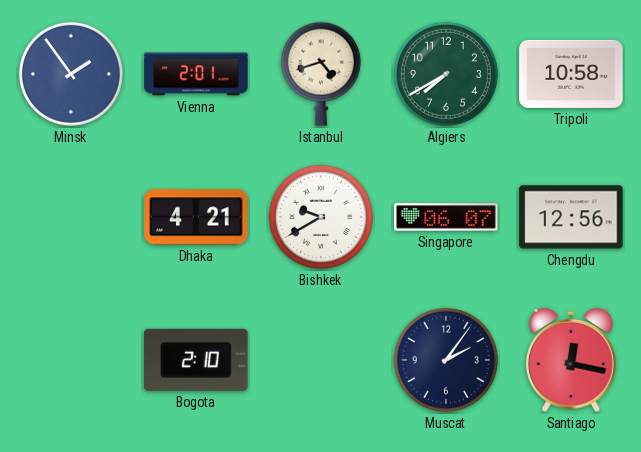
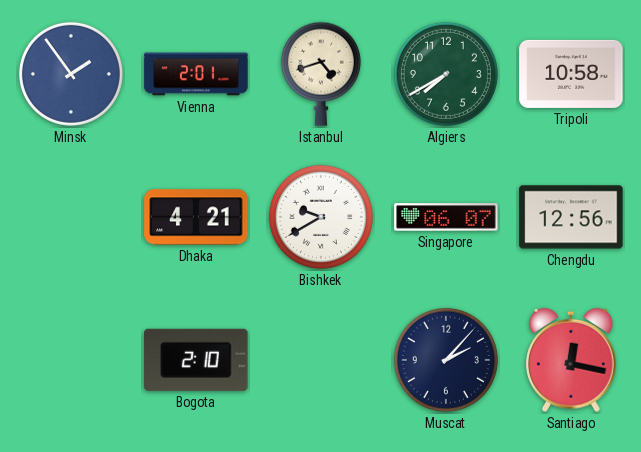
Muscat: 2:06 -> 2:07
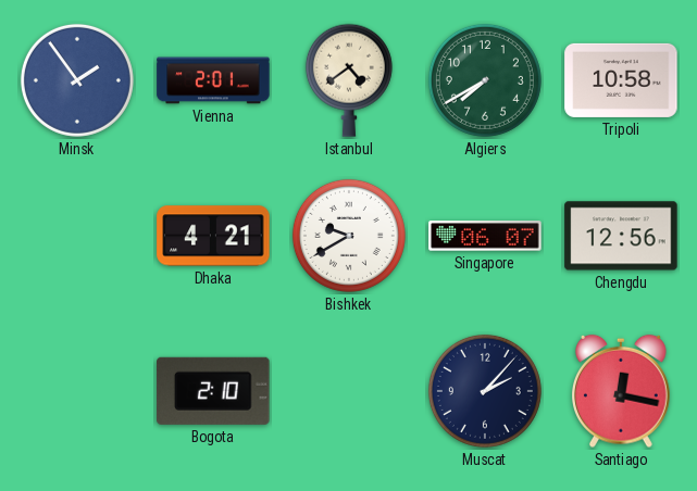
Istanbul: 4:42 -> 4:39
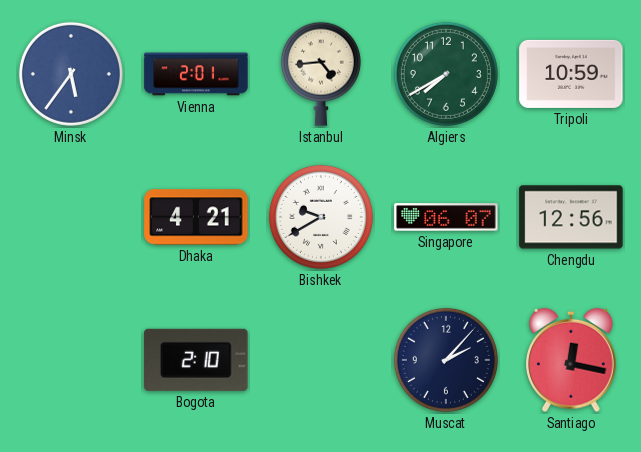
Minsk: 1:54 -> 5:36
Istanbul: 4:39 -> 4:44
Tripoli: 10:58 -> 10:59
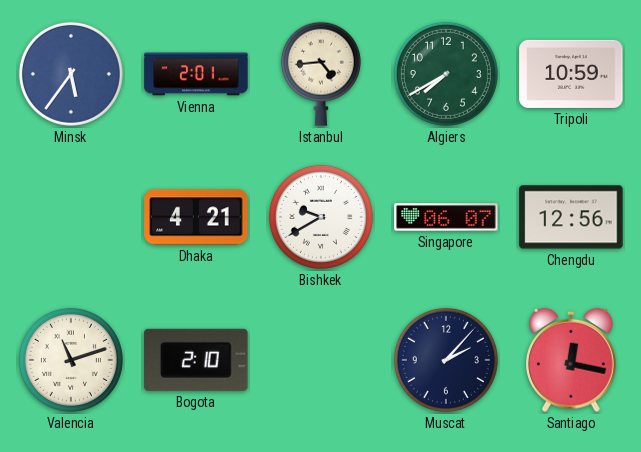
Valencia: none -> 11:12
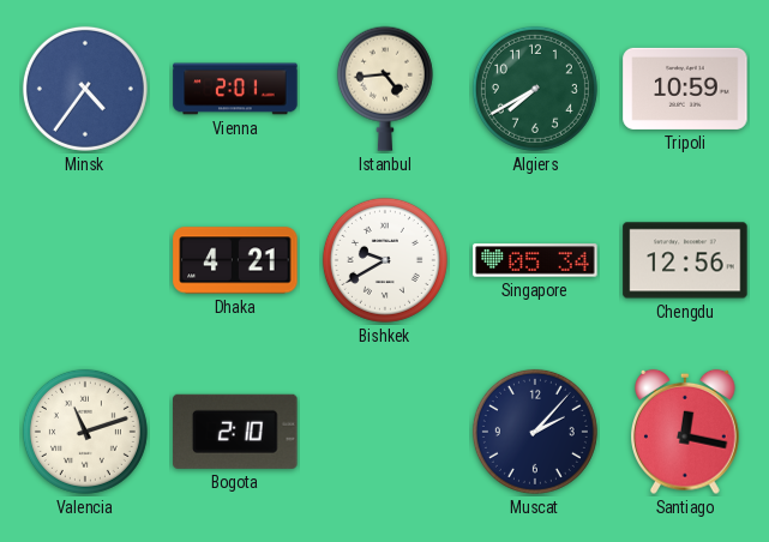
Minsk: 5:36 -> 4:36
Singapore: 06:07 -> 05:34
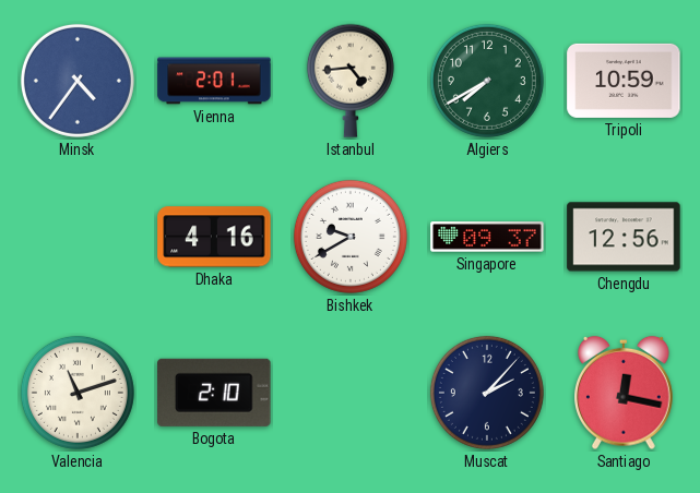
Dhaka: 4:21 -> 4:16
Singapore: 05:34 -> 09:37
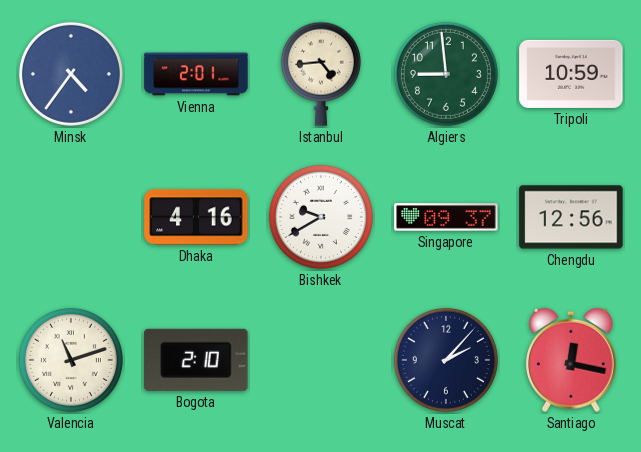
Algiers: 7:40 -> 8:59
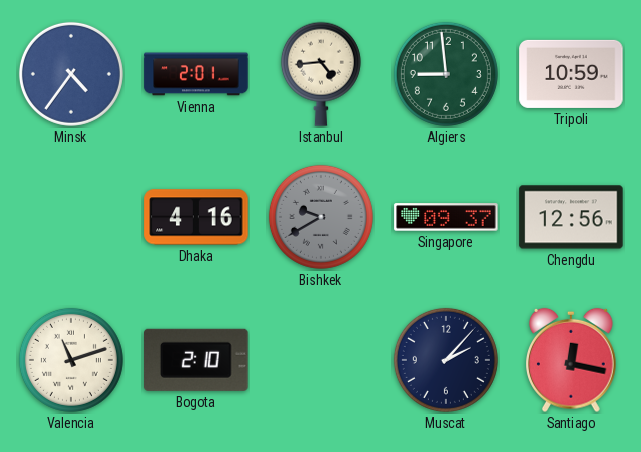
Bishkek dial: white -> grey
